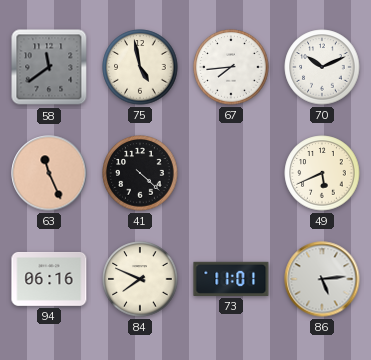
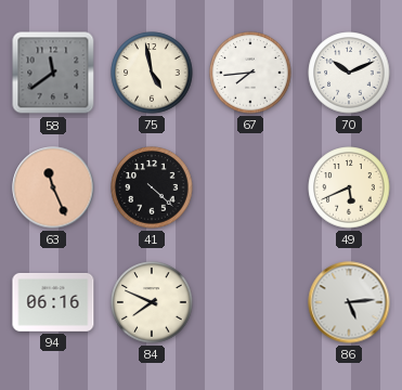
73: 11:01 -> none
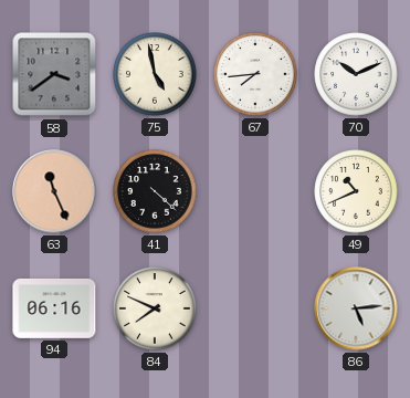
58: 11:39 -> 3:39
49: 5:41 -> 10:41
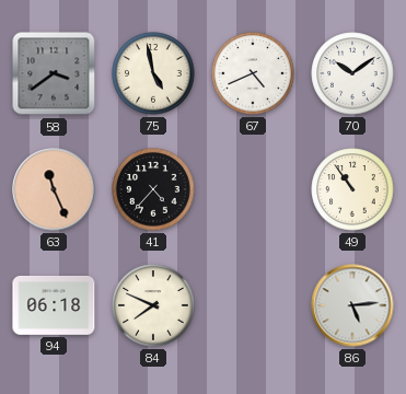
67: 7:44 -> 4:41
70: 10:11 -> 10:09
41: 4:22 -> 4:37
49: 10:41 -> 10:54
94: 06:16 -> 06:18
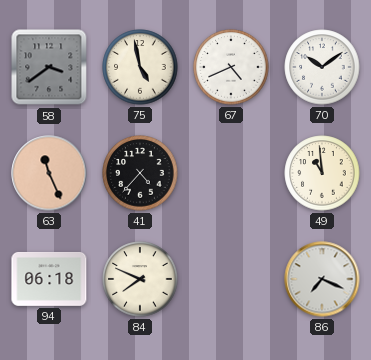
49: 10:54 -> 10:59
86: 5:14 -> 7:19
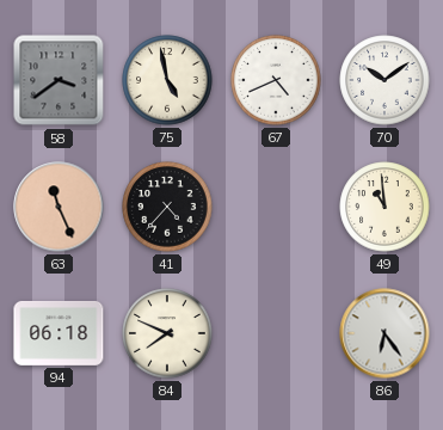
86: 7:19 -> 6:24
